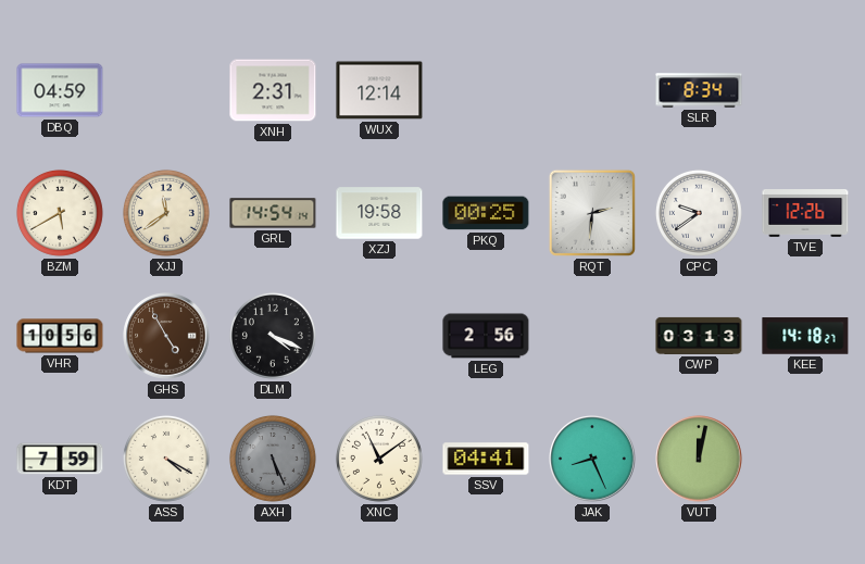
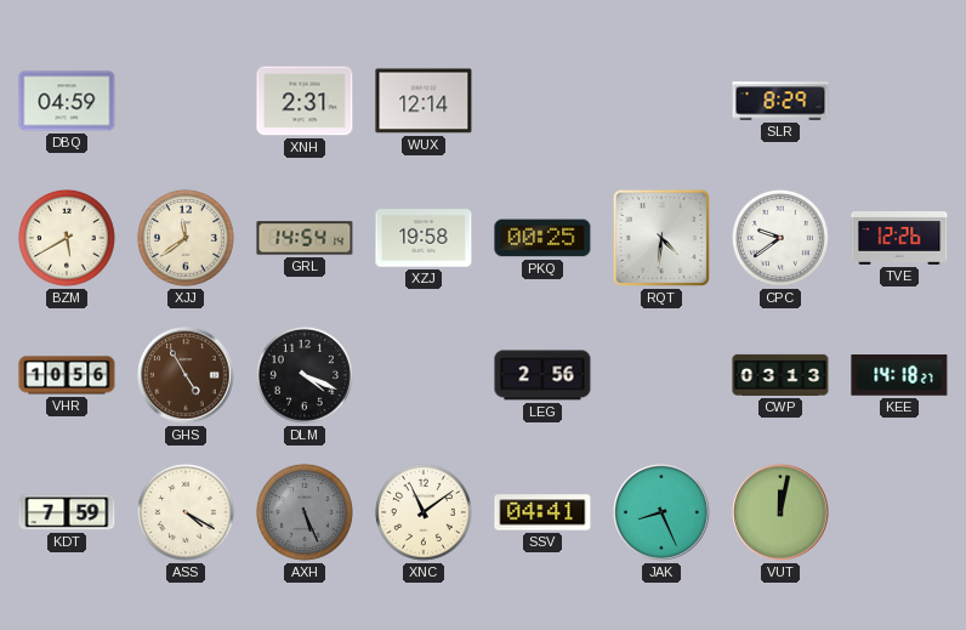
SLR: 8:34 -> 8:29
RQT: 2:31 -> 4:31
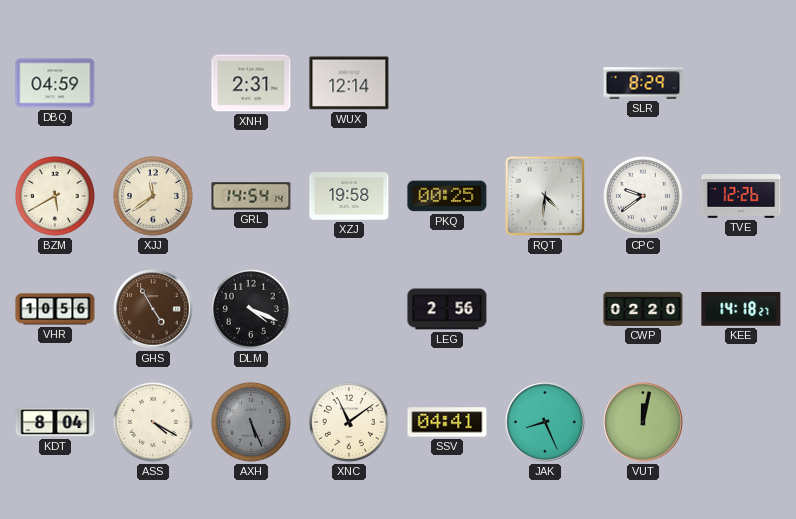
CWP: 03:13 -> 02:20
KDT: 7:59 -> 8:04
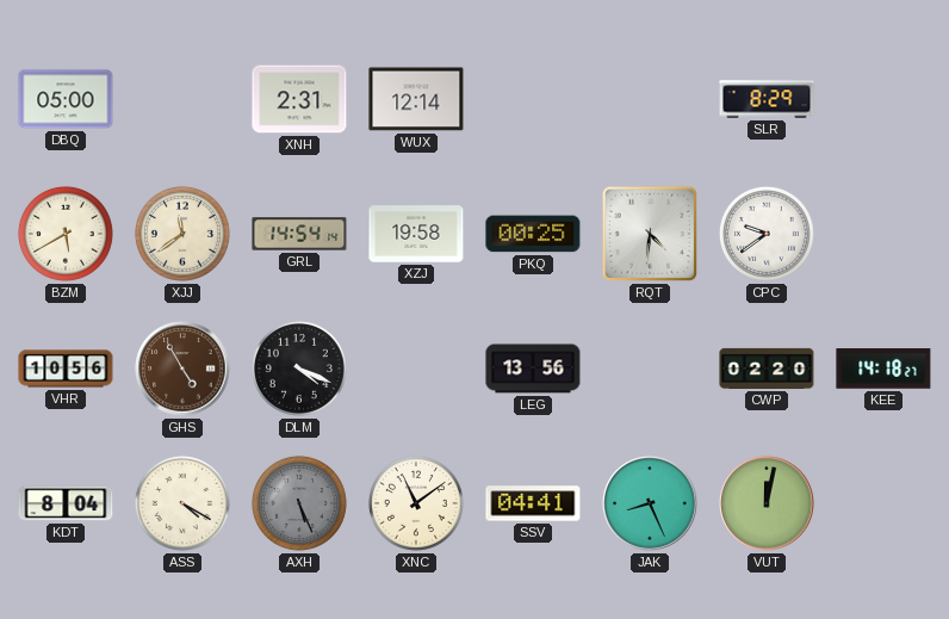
DBQ: 04:59 -> 05:00
TVE: 12:26 -> none
LEG: 2:56 -> 13:56
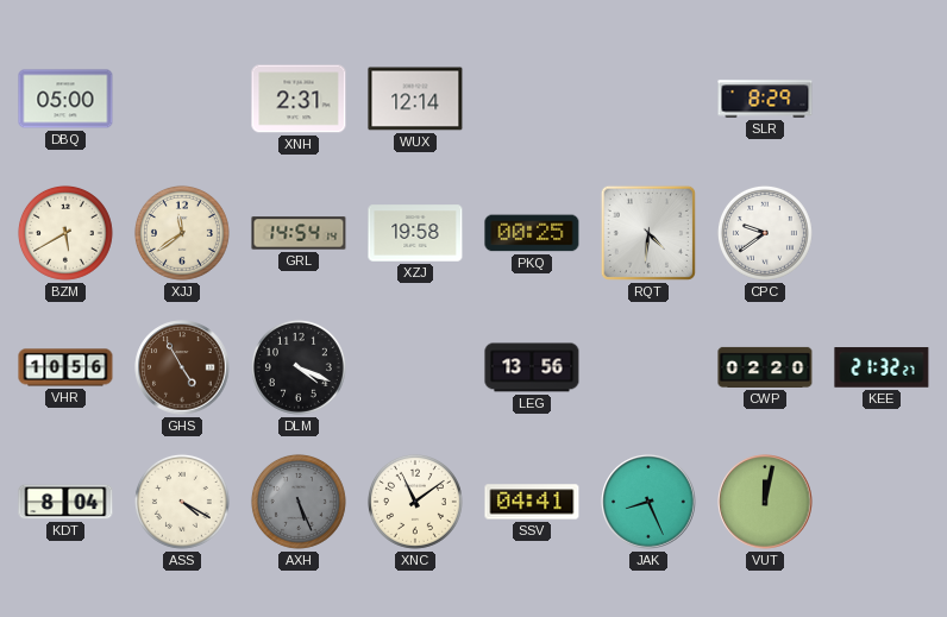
KEE: 14:18 -> 21:32
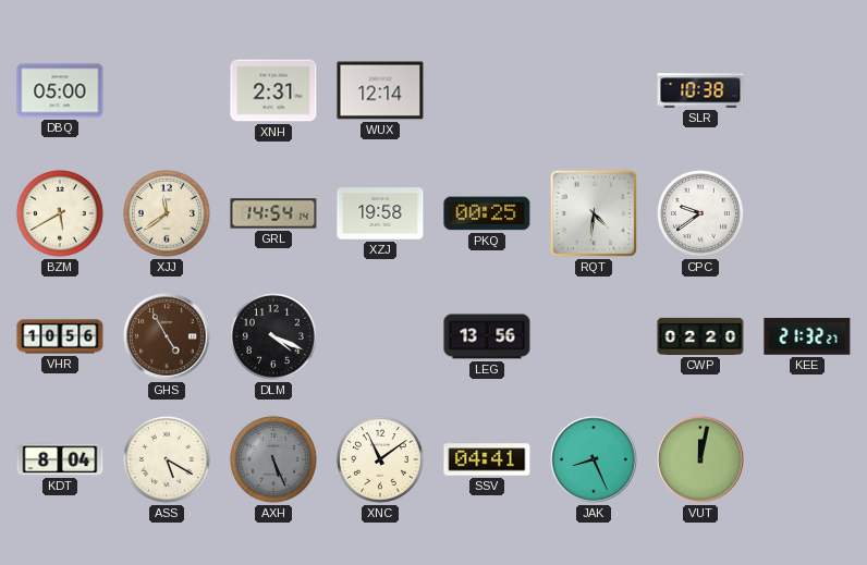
SLR: 8:29 -> 10:38
ASS: 4:20 -> 5:20
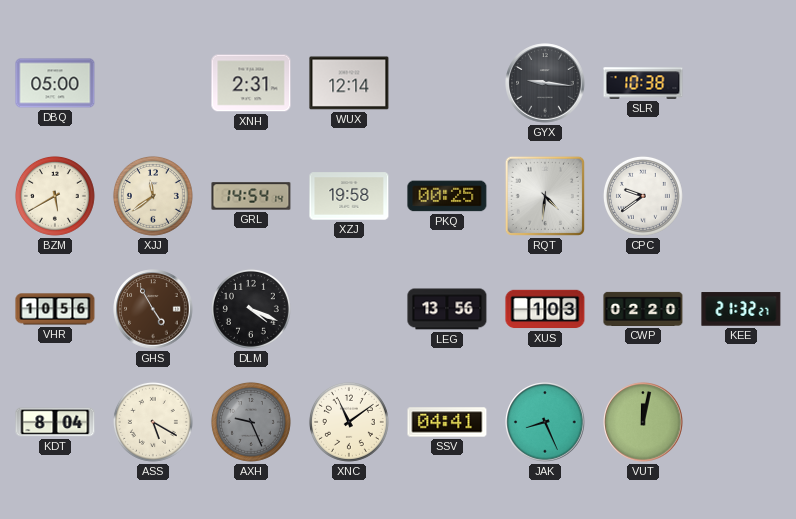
GYX: none -> 9:16
XUS: none -> 1:03
AXH: 5:26 -> 9:26
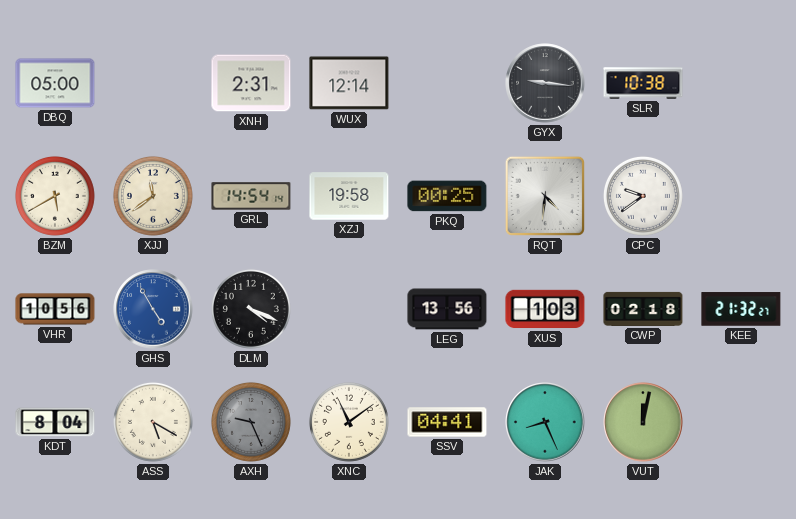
GHS dial: brown -> blue
CWP: 02:20 -> 02:18
